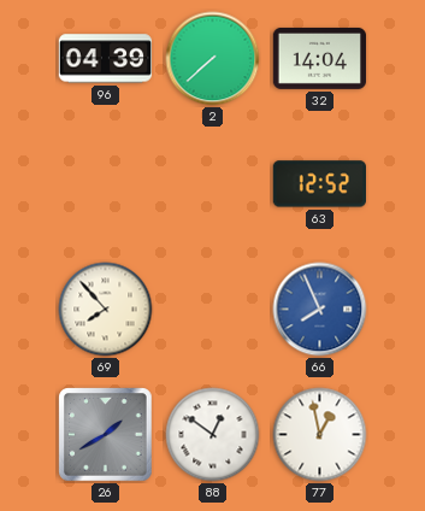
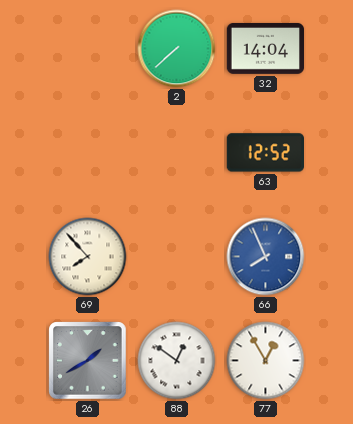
96: 04:39 -> none
77: 12:58 -> 12:55
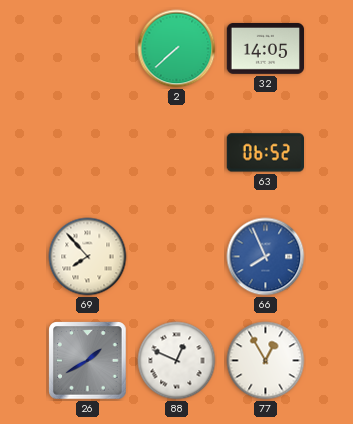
32: 14:04 -> 14:05
63: 12:52 -> 06:52
88: 12:51 -> 12:49
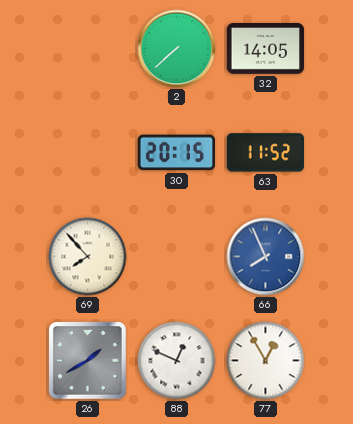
30: none -> 20:15
63: 06:52 -> 11:52
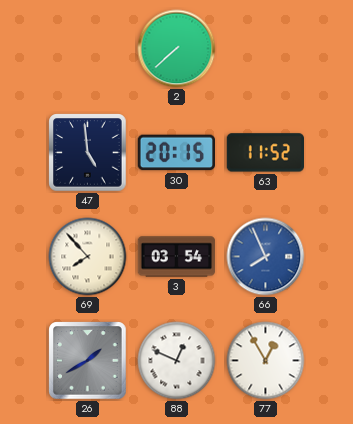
32: 14:05 -> none
47: none -> 4:59
3: none -> 03:54
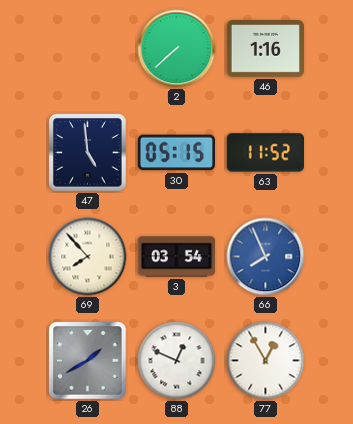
46: none -> 1:16
30: 20:15 -> 05:15
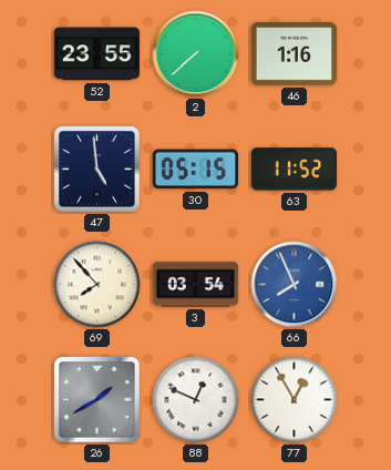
52: none -> 23:55
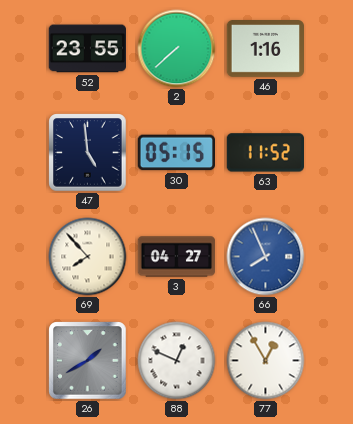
3: 03:54 -> 04:27
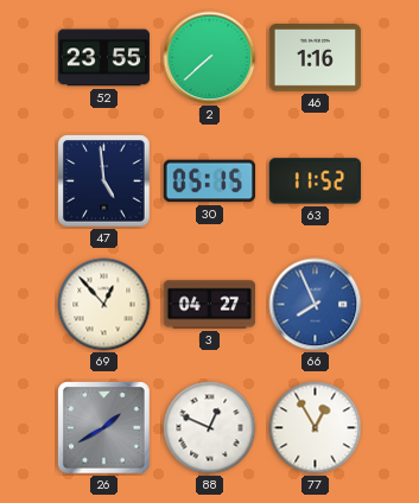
69: 7:53 -> 12:53
